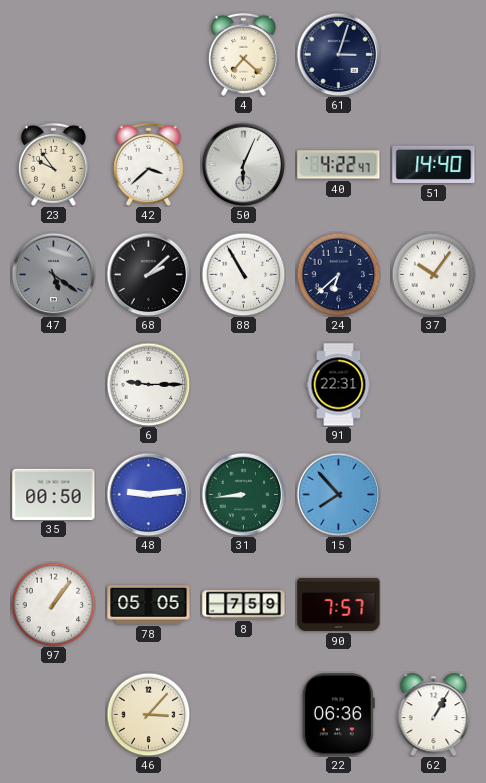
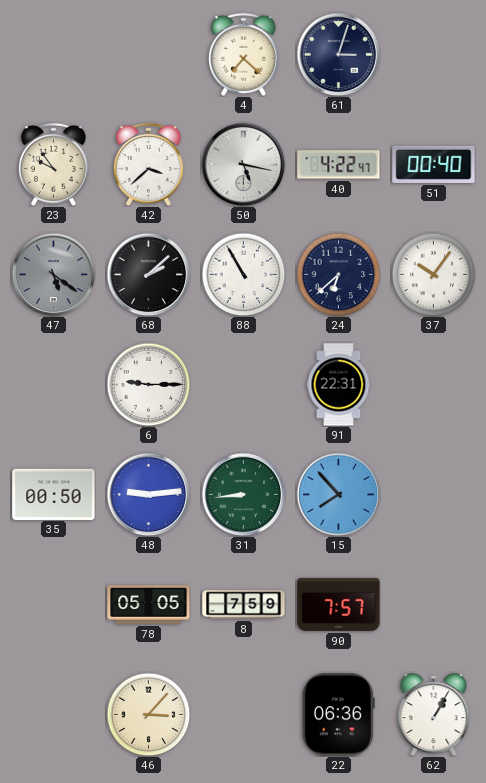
50: 6:04 -> 5:17
51: 14:40 -> 00:40
97: 1:06 -> none
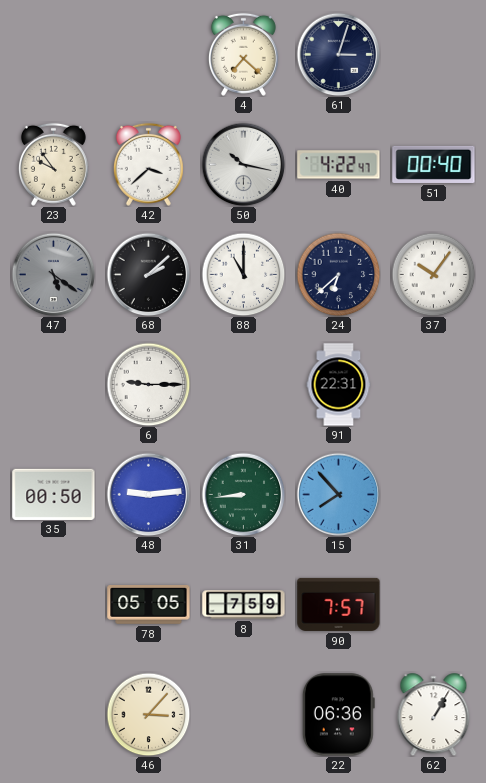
50: 5:17 -> 10:17
88: 10:55 -> 11:00
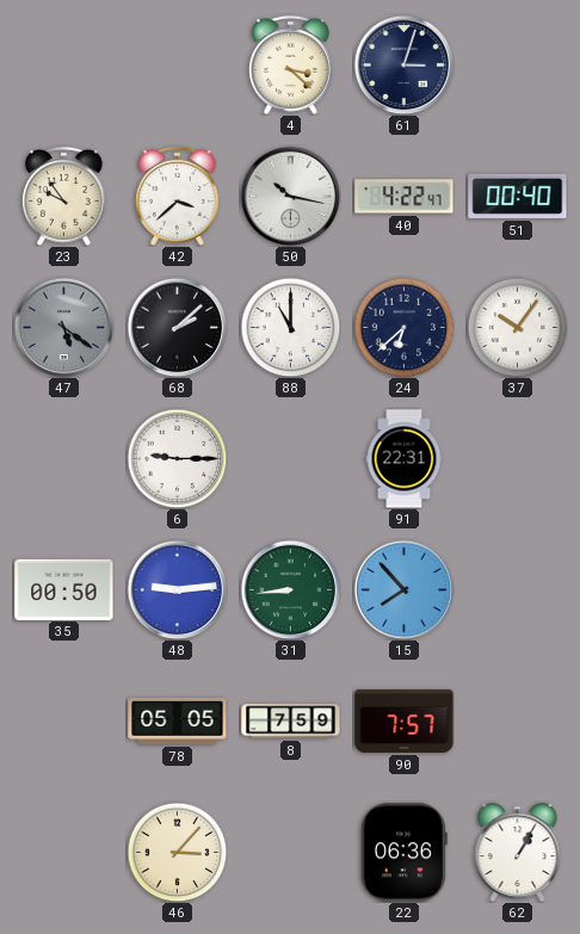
4: 7:22 -> 3:22
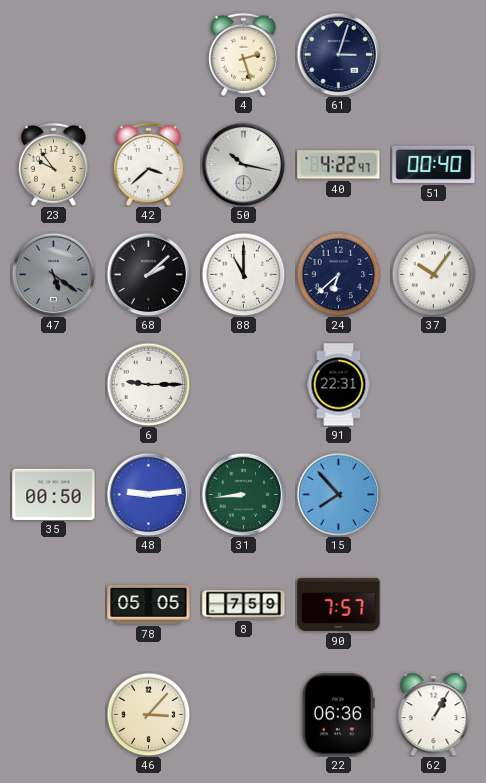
4: 3:22 -> 2:27
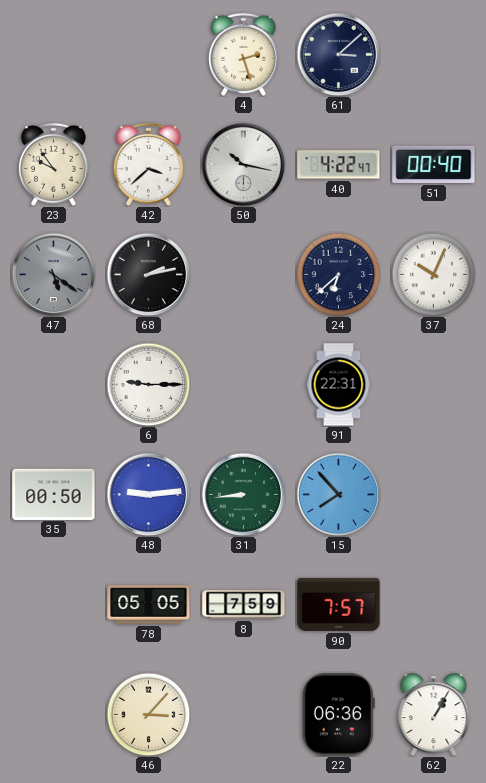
61: 3:03 -> 3:08
68: 2:08 -> 2:13
88: 11:00 -> none
37: 10:06 -> 10:04
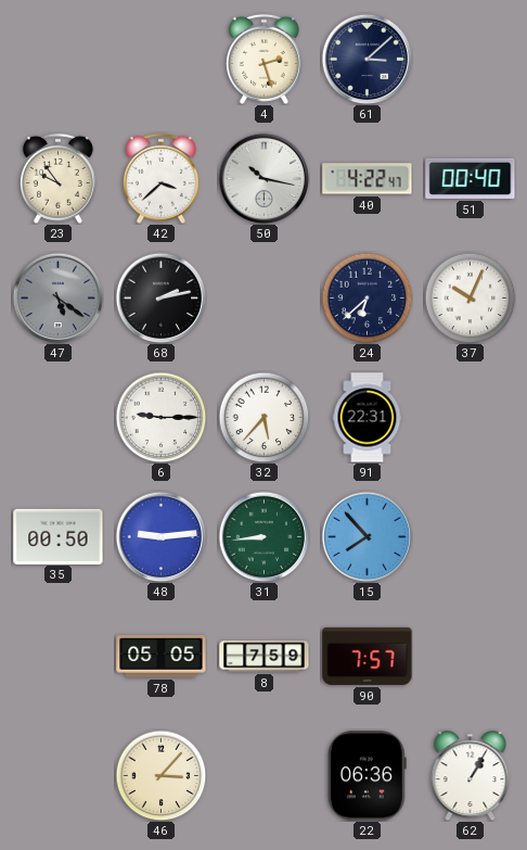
32: none -> 5:37
